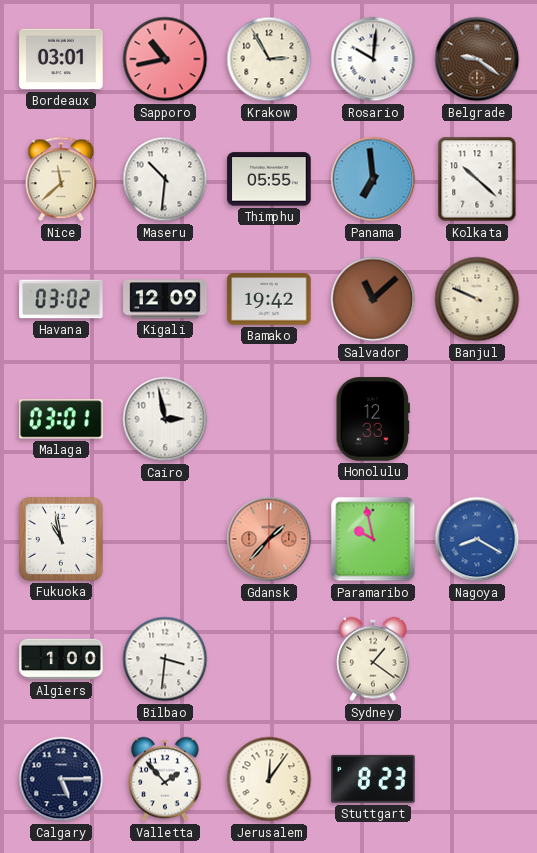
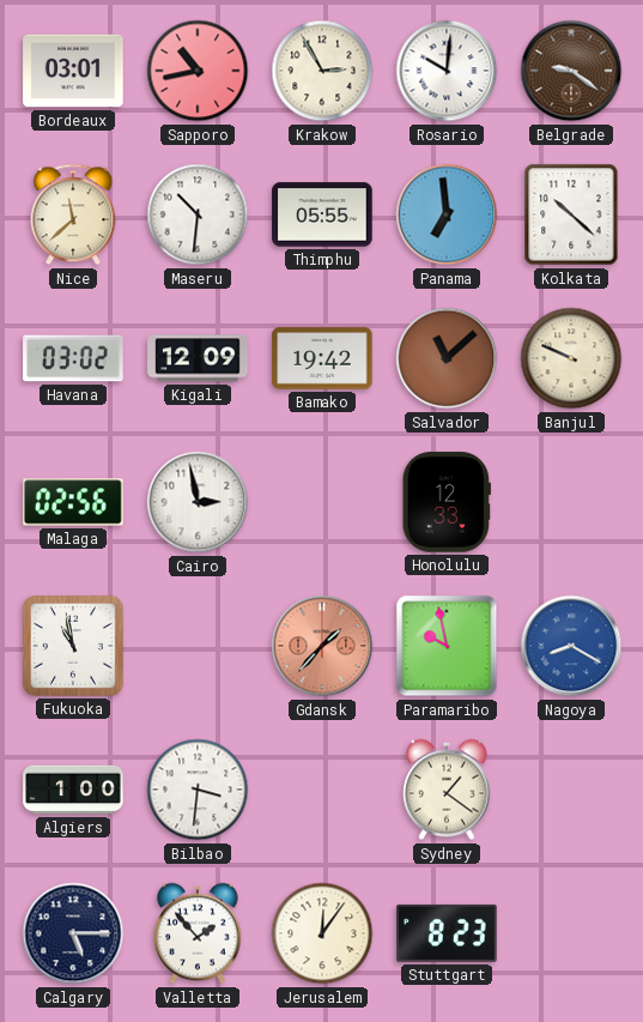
Malaga: 03:01 -> 02:56
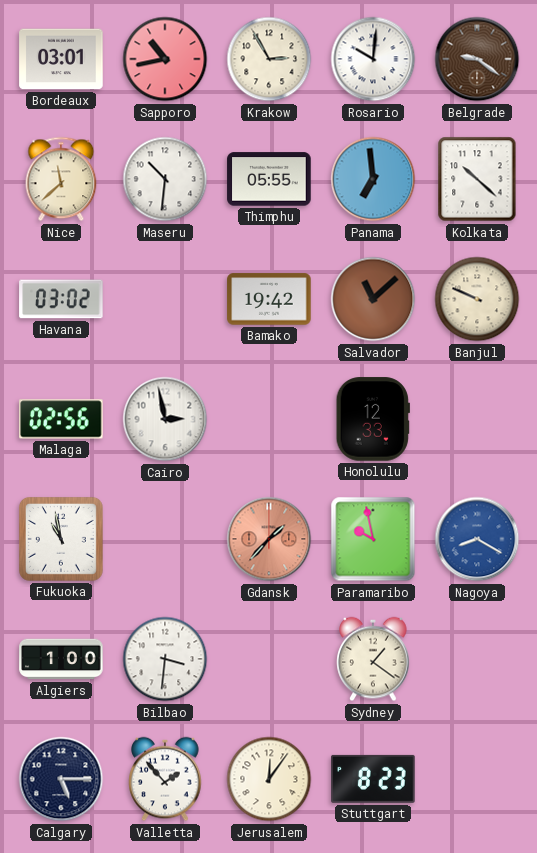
Kigali: 12:09 -> none
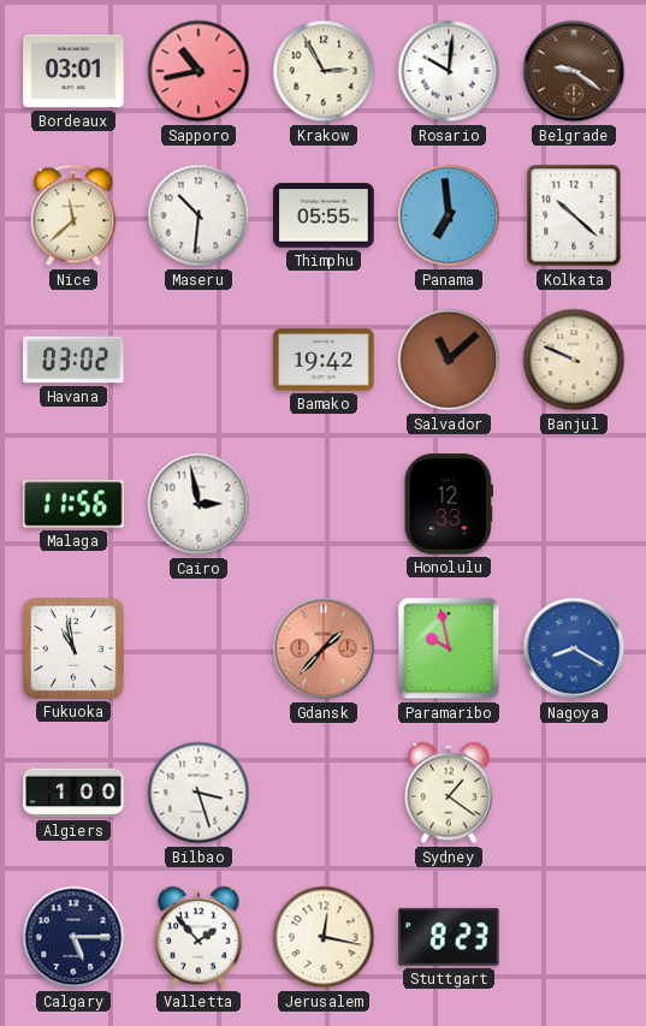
Malaga: 02:56 -> 11:56
Bilbao: 3:31 -> 3:27
Jerusalem: 12:06 -> 12:17
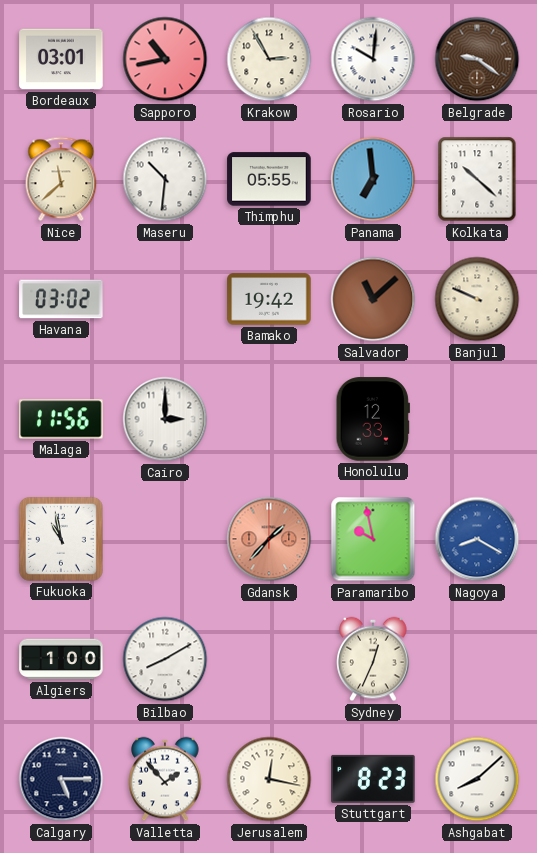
Cairo: 2:58 -> 3:00
Bilbao: 3:27 -> 8:10
Sydney: 1:21 -> 12:34
Ashgabat: none -> 8:08
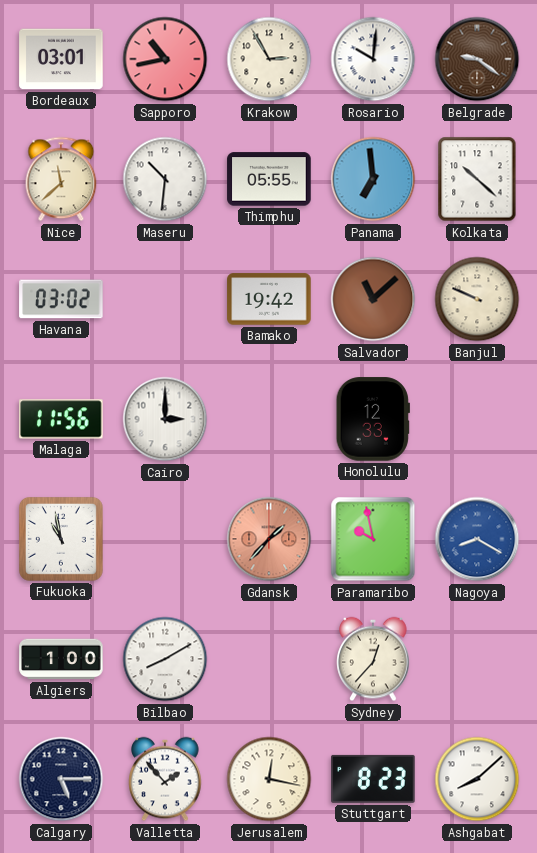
Sydney: 12:34 -> 12:37
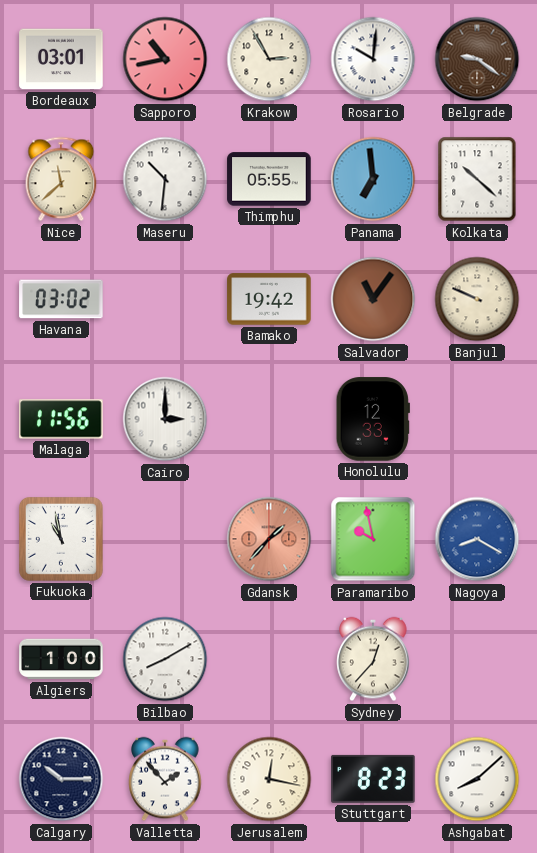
Salvador: 11:08 -> 11:06
Calgary: 5:15 -> 10:15
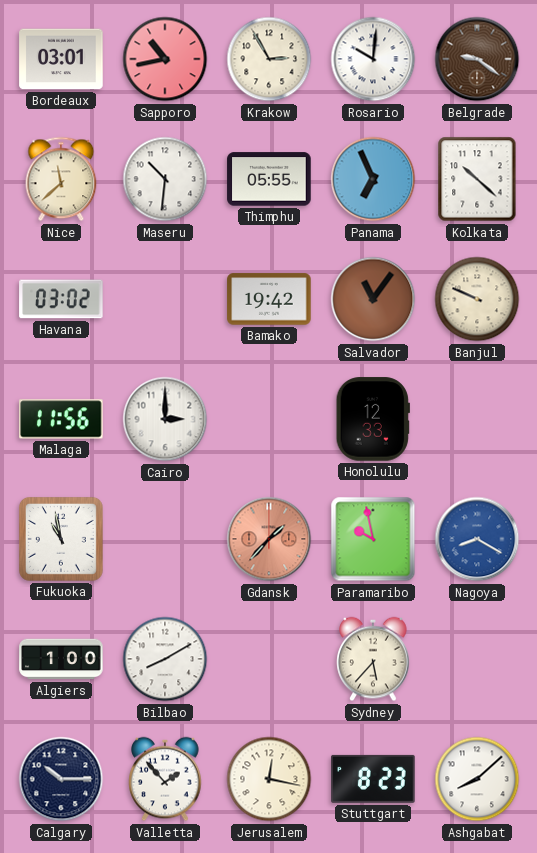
Panama: 6:59 -> 6:56
Sydney: 12:37 -> 5:37
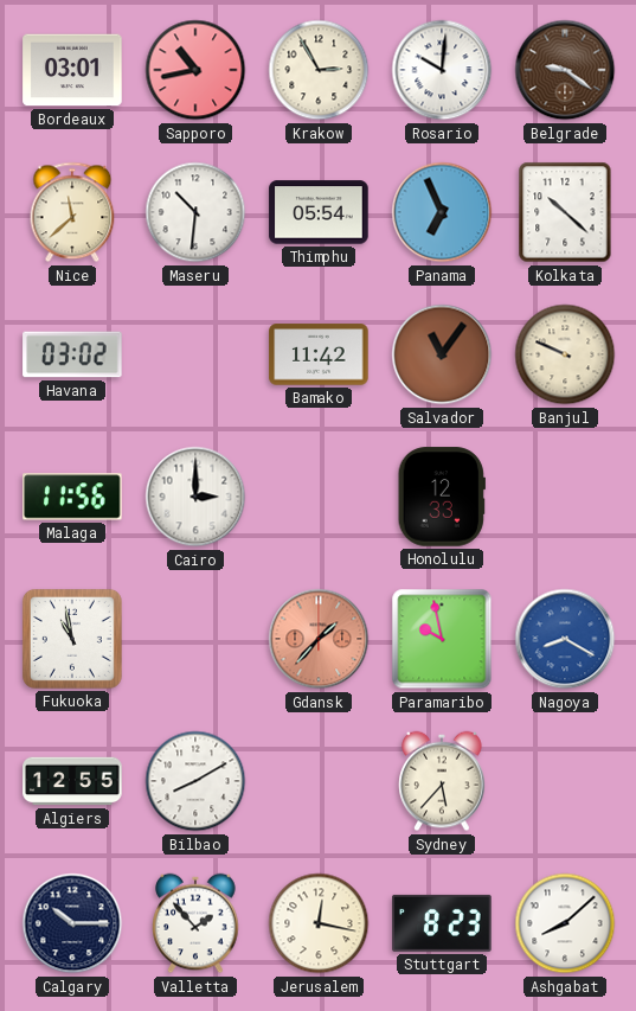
Thimphu: 05:55 -> 05:54
Bamako: 19:42 -> 11:42
Algiers: 1:00 -> 12:55
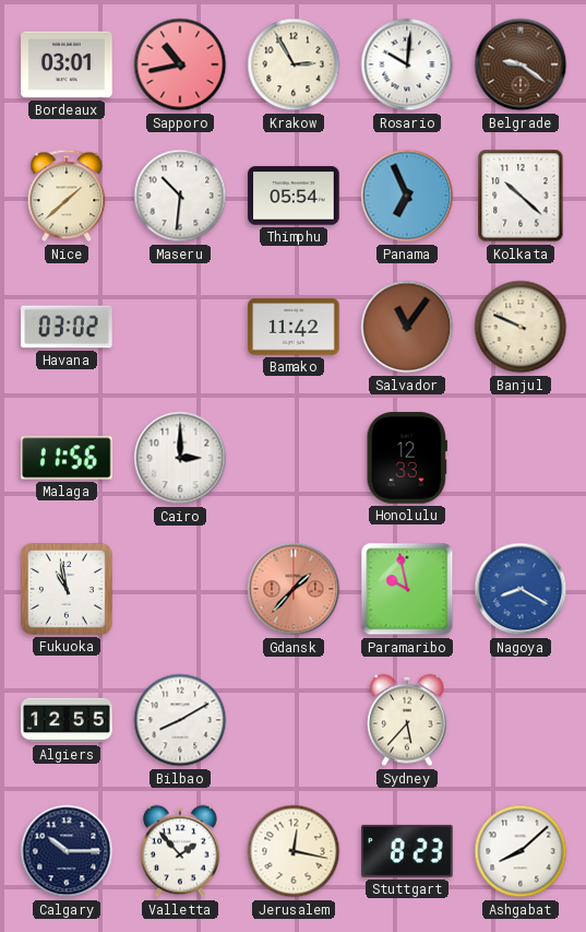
Nice: 11:38 -> 1:38
